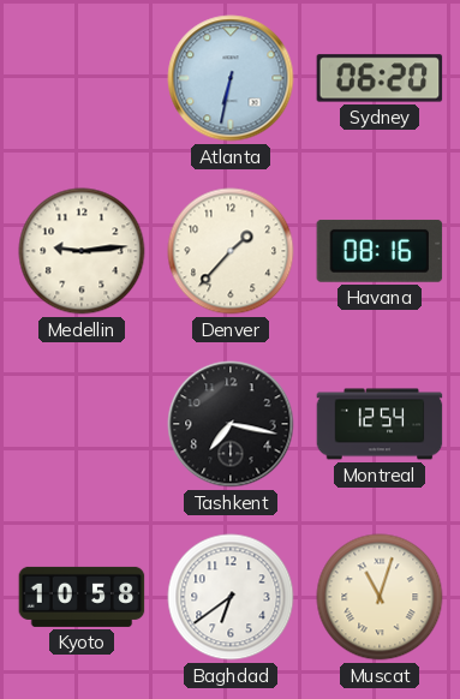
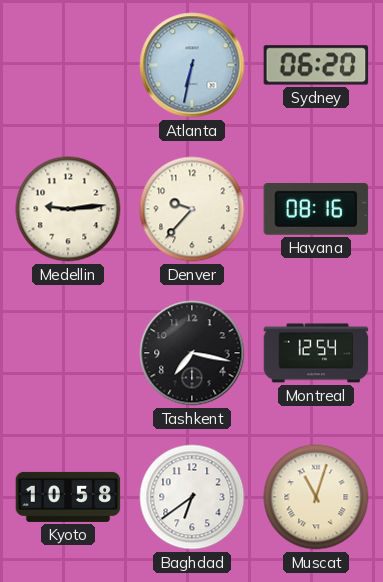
Denver: 1:37 -> 9:37
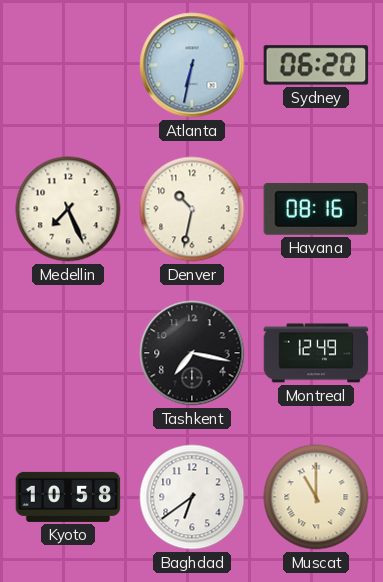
Medellin: 9:14 -> 7:26
Denver: 9:37 -> 10:32
Montreal: 12:54 -> 12:49
Muscat: 11:03 -> 11:00
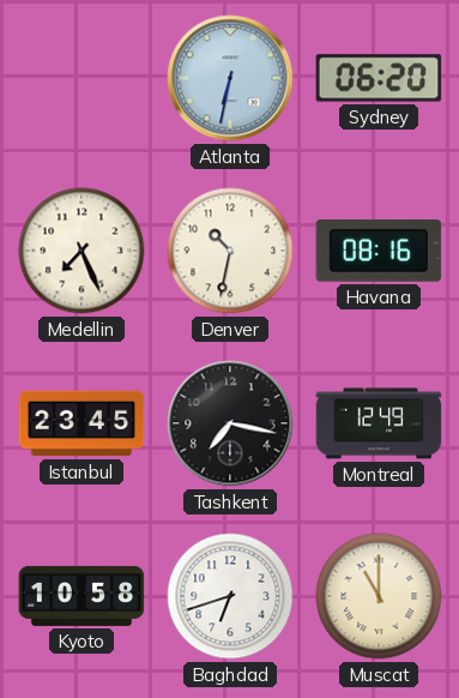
Istanbul: none -> 23:45
Baghdad: 6:39 -> 6:42
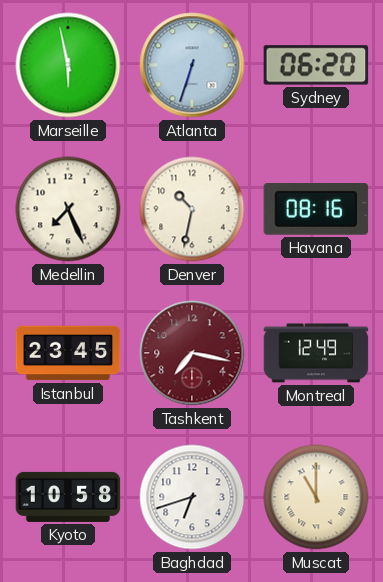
Marseille: none -> 5:58
Atlanta: 6:32 -> 6:33
Tashkent dial: black -> burgundy
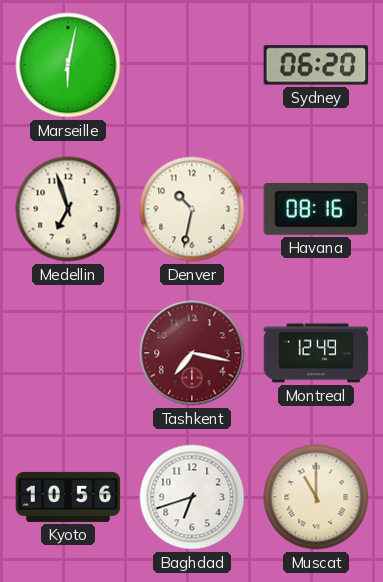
Marseille: 5:58 -> 6:02
Atlanta: 6:33 -> none
Medellin: 7:26 -> 6:57
Istanbul: 23:45 -> none
Kyoto: 10:58 -> 10:56
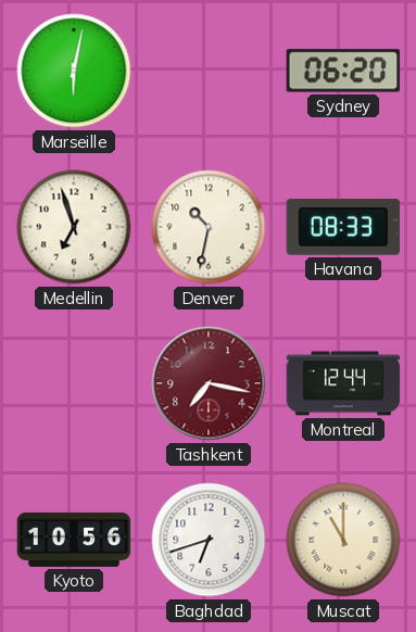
Havana: 08:16 -> 08:33
Montreal: 12:49 -> 12:44
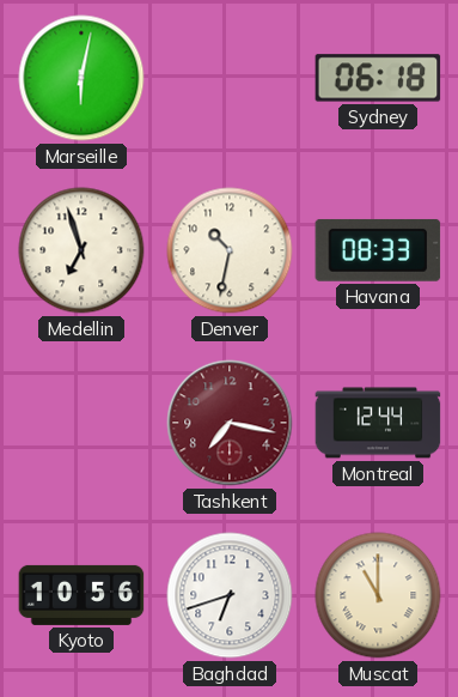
Sydney: 06:20 -> 06:18
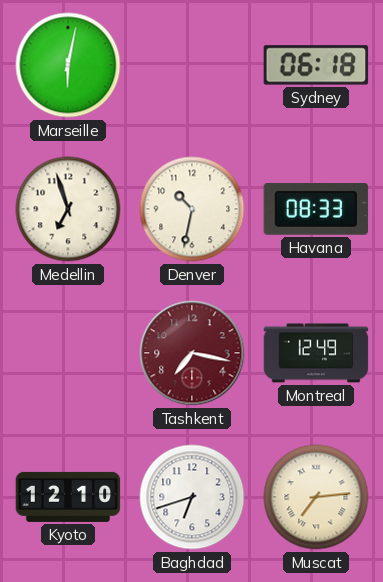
Montreal: 12:44 -> 12:49
Kyoto: 10:56 -> 12:10
Muscat: 11:00 -> 7:14
